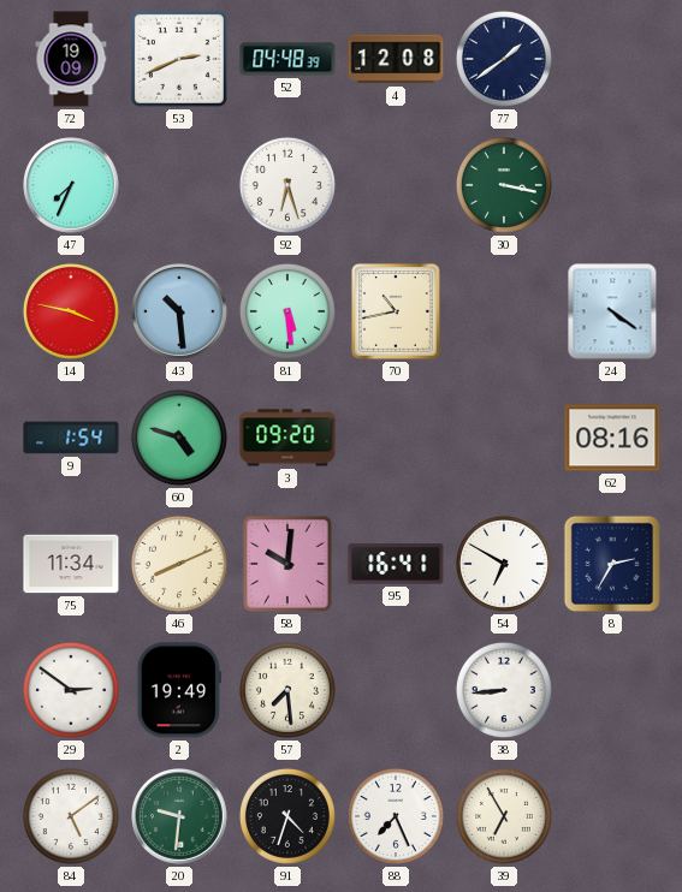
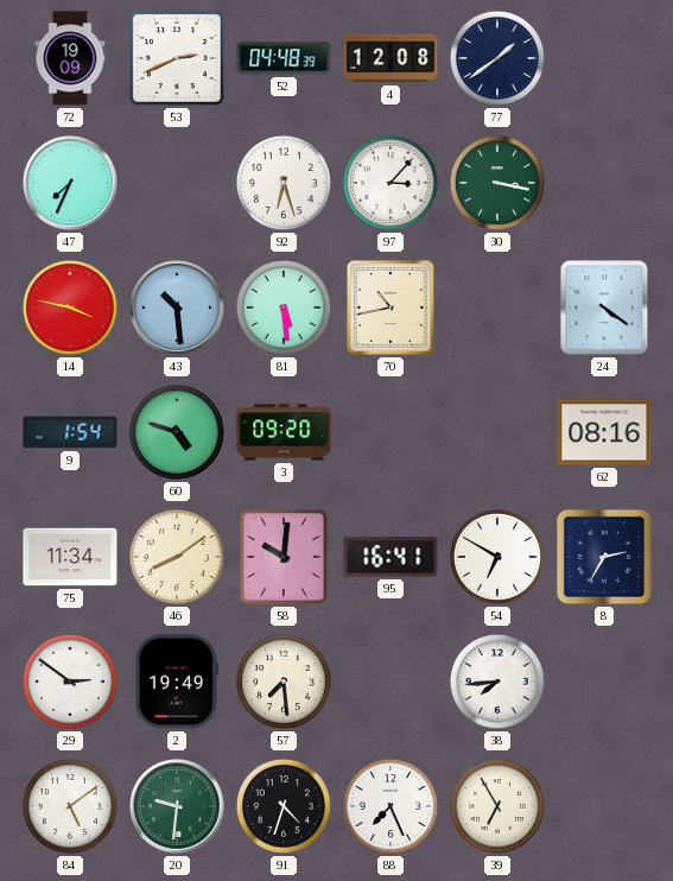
97: none -> 3:07
46: 8:11 -> 8:09
38: 8:44 -> 7:44
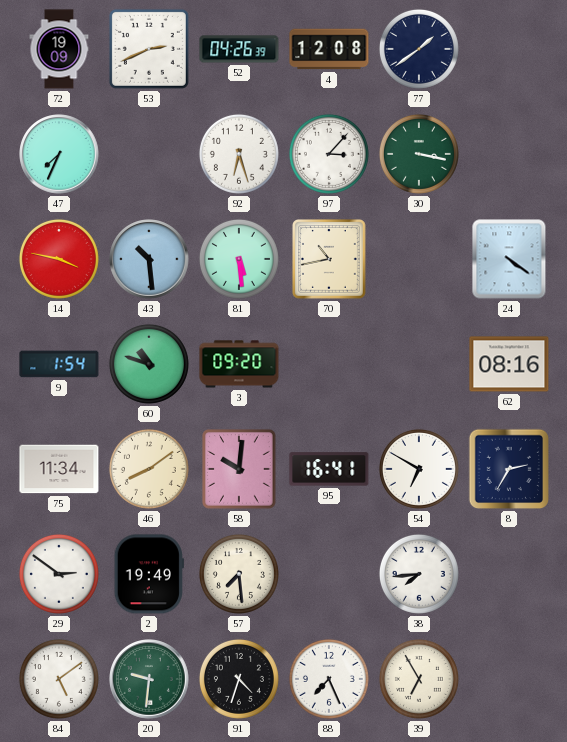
52: 04:48 -> 04:26
60: 4:48 -> 10:48
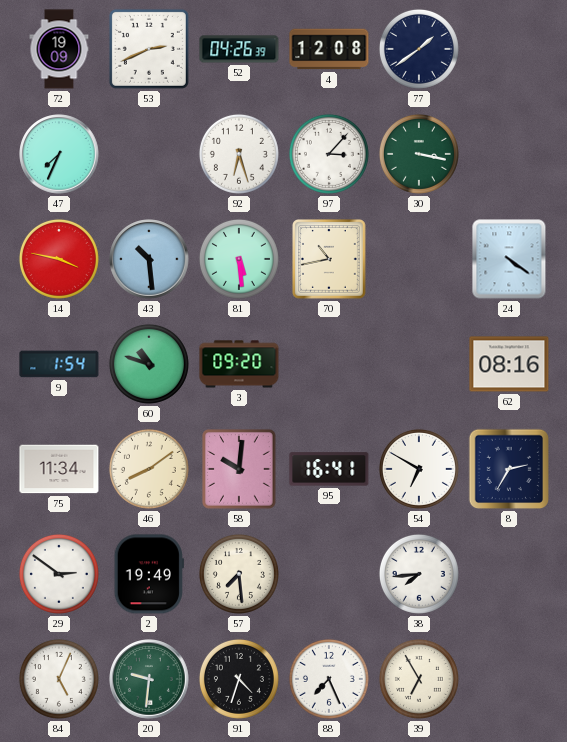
84: 5:09 -> 5:04
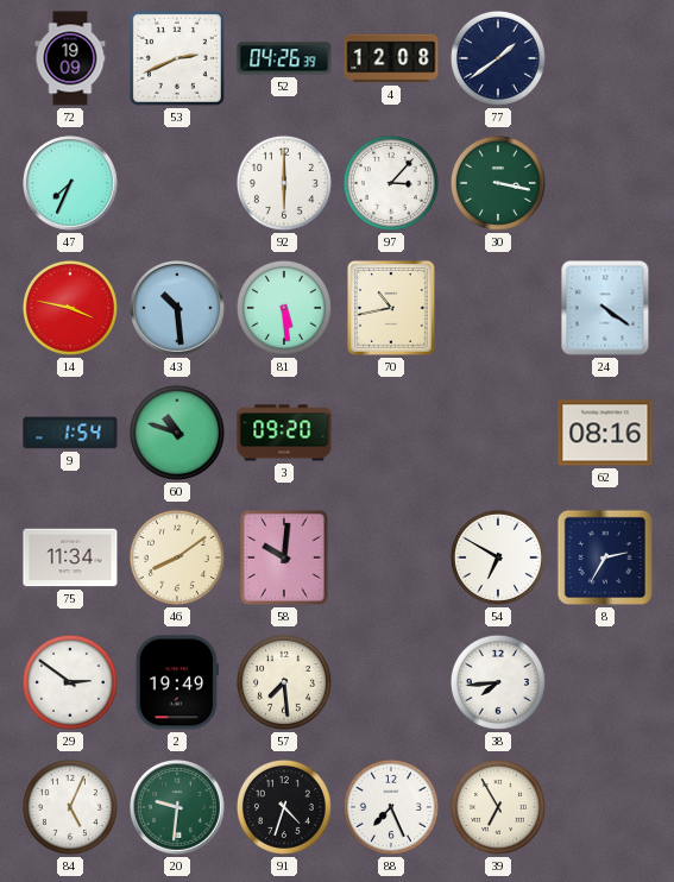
92: 6:27 -> 6:00
95: 16:41 -> none
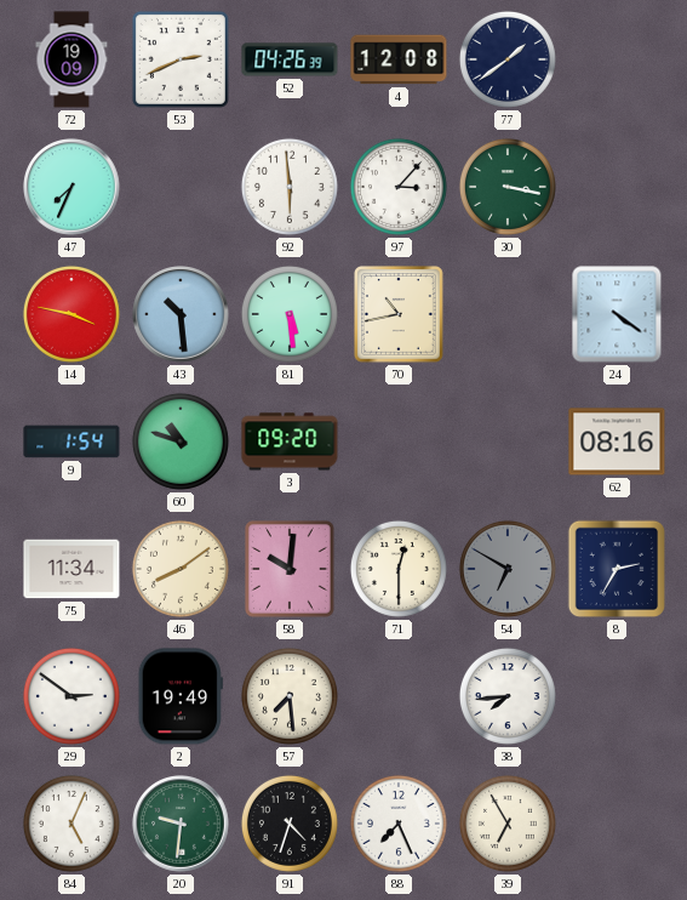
92: 6:00 -> 5:59
71: none -> 12:30
54 dial: white -> grey
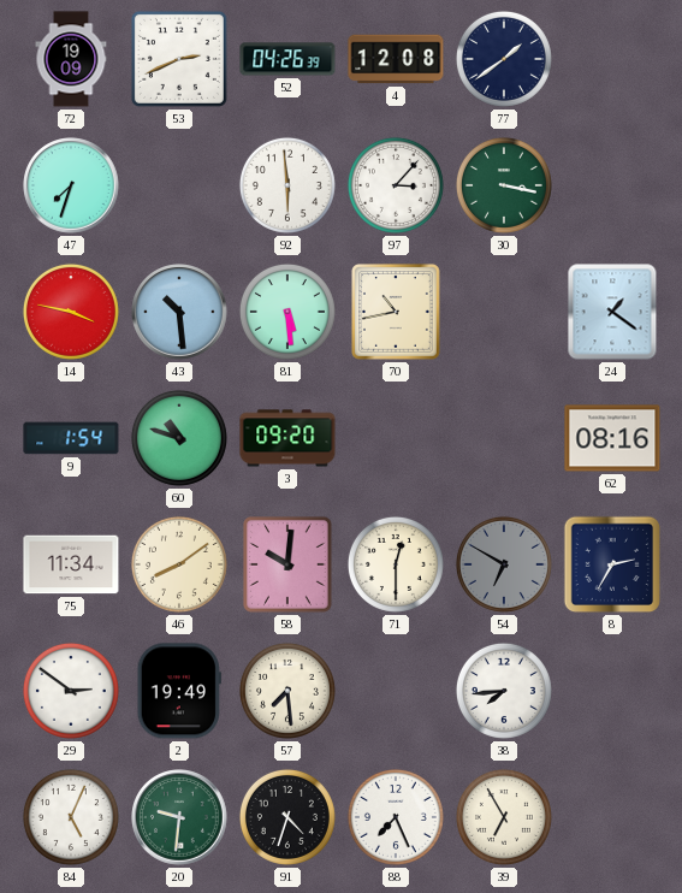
47: 7:34 -> 7:33
24: 4:21 -> 1:21
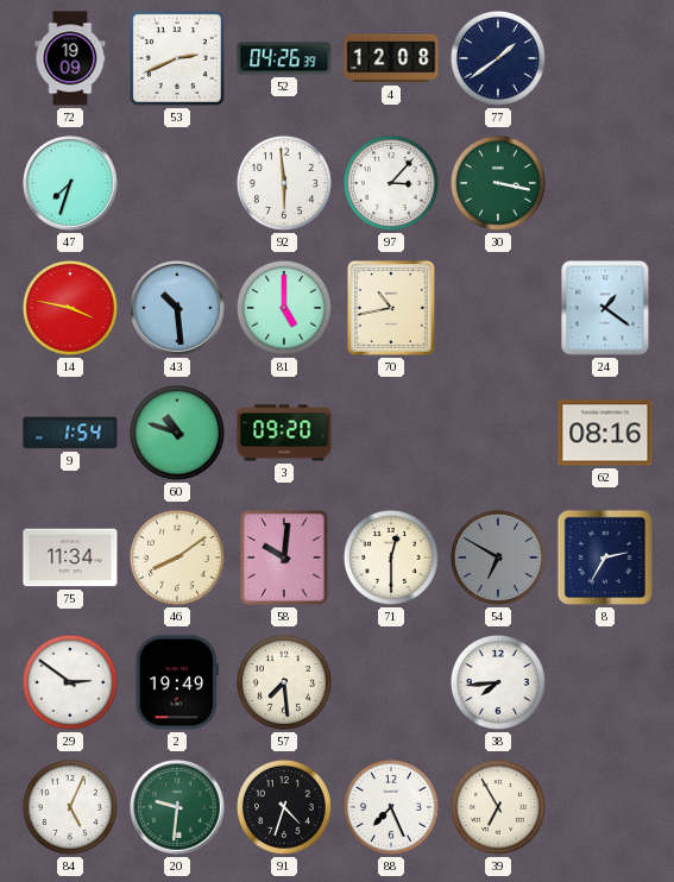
81: 5:29 -> 5:00
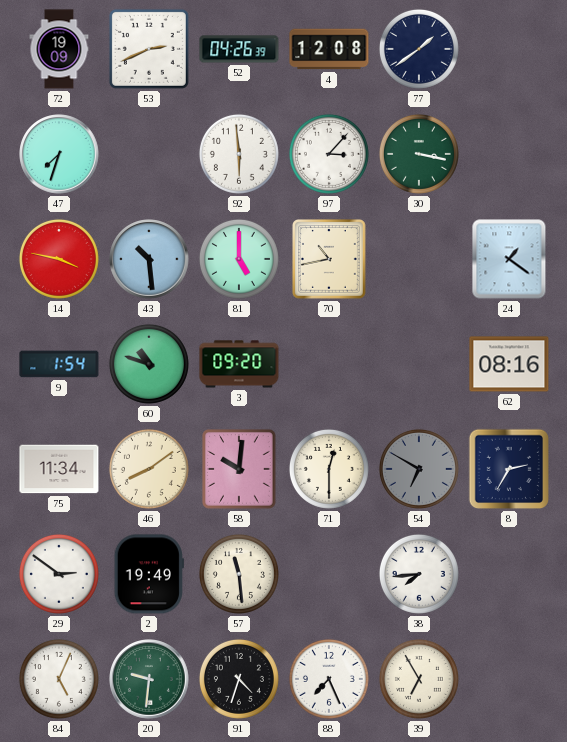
57: 7:29 -> 11:29
